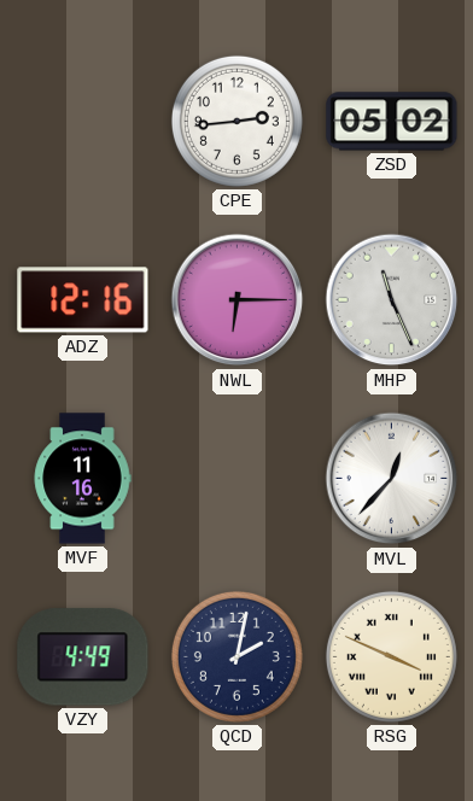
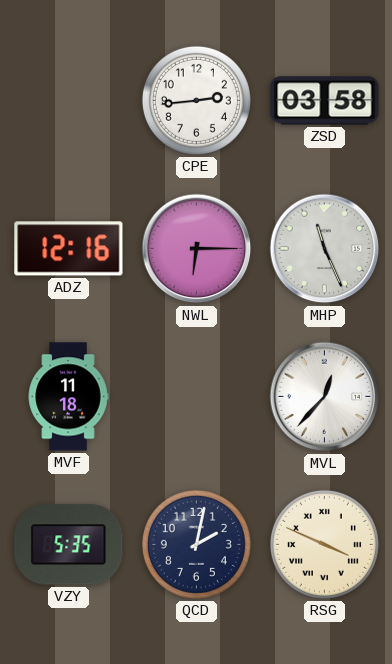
ZSD: 05:02 -> 03:58
MVF: 11:16 -> 11:18
VZY: 4:49 -> 5:35
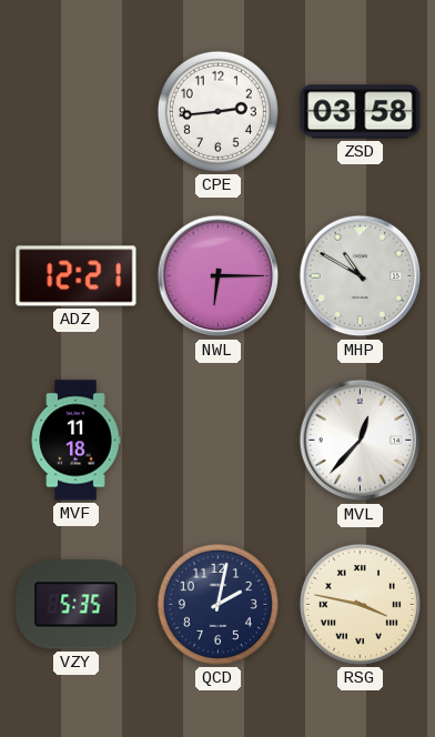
ADZ: 12:16 -> 12:21
MHP: 11:26 -> 10:50
RSG: 3:49 -> 3:47
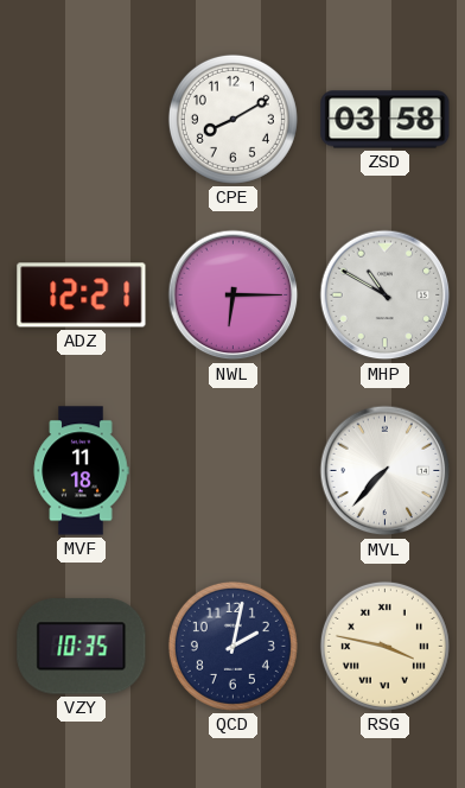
CPE: 2:44 -> 8:10
MVL: 12:37 -> 7:37
VZY: 5:35 -> 10:35
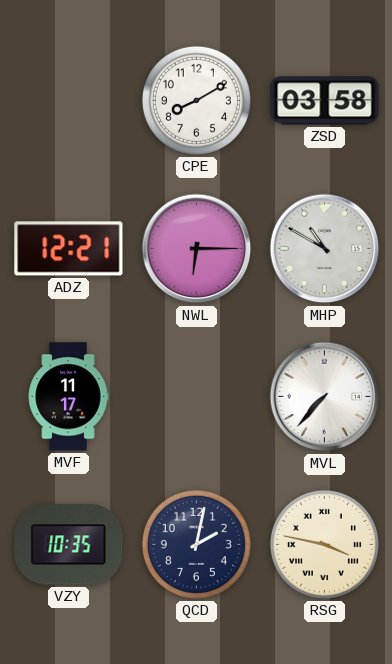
MVF: 11:18 -> 11:17
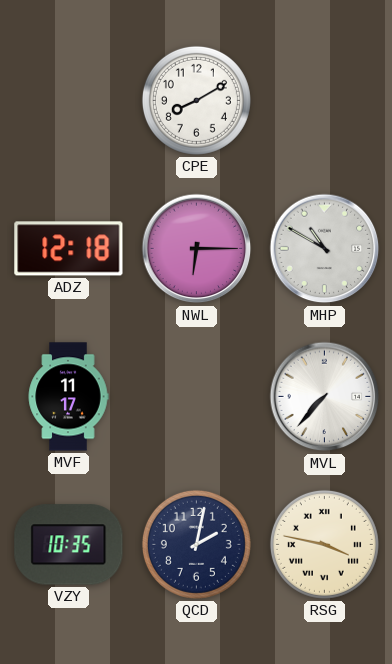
ZSD: 03:58 -> none
ADZ: 12:21 -> 12:18
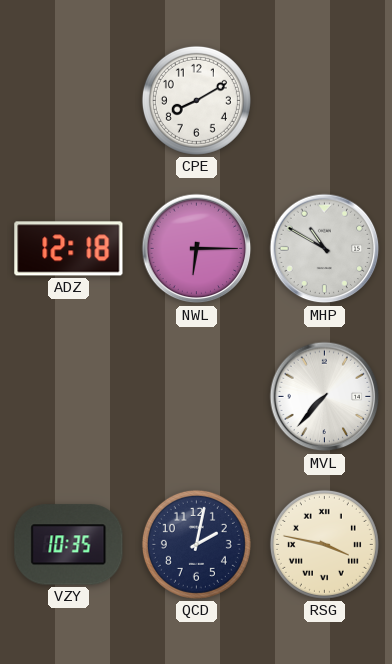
MVF: 11:17 -> none
